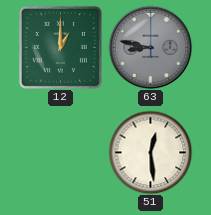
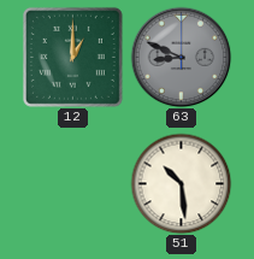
63: 8:47 -> 8:49
51: 12:29 -> 10:29
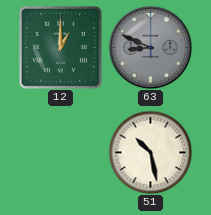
51: 10:29 -> 10:28
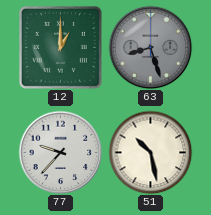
63: 8:49 -> 8:27
77: none -> 9:37
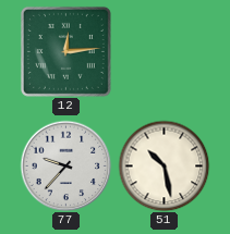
12: 1:00 -> 12:14
63: 8:27 -> none
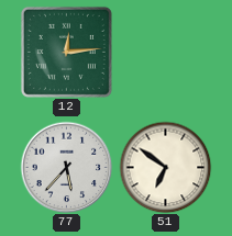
77: 9:37 -> 5:37
51: 10:28 -> 6:51
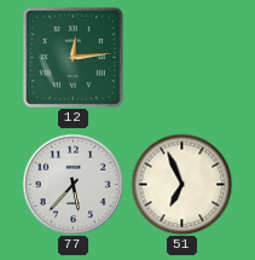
51: 6:51 -> 6:56
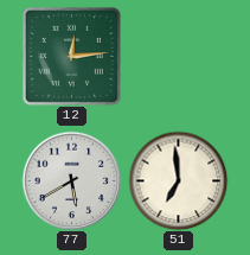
77: 5:37 -> 5:40
51: 6:56 -> 6:59
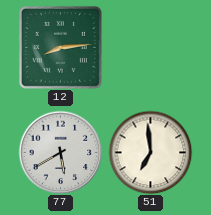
12: 12:14 -> 8:14
